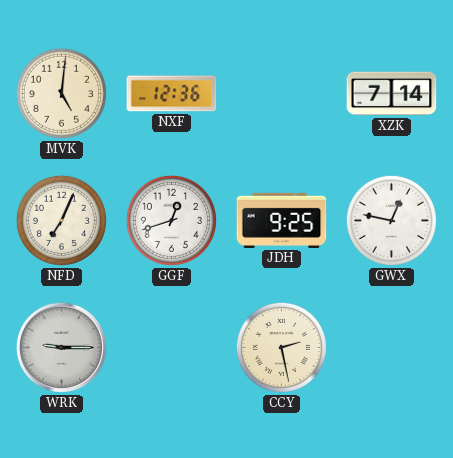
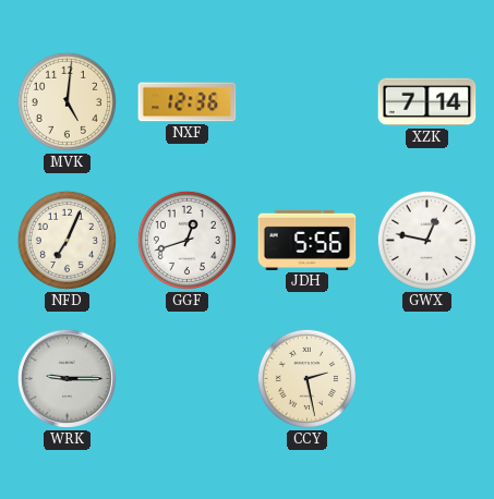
JDH: 9:25 -> 5:56
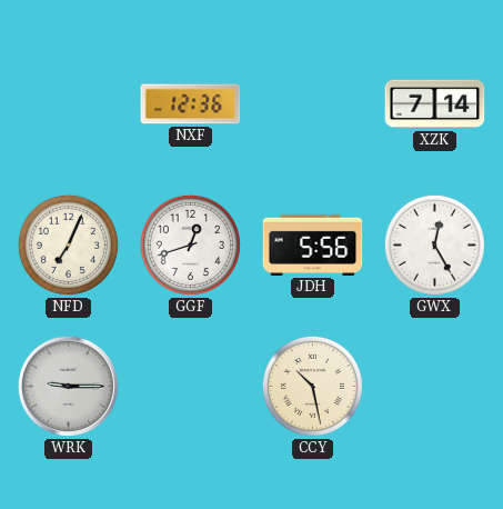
MVK: 5:01 -> none
GWX: 12:47 -> 12:25
CCY: 2:28 -> 10:28
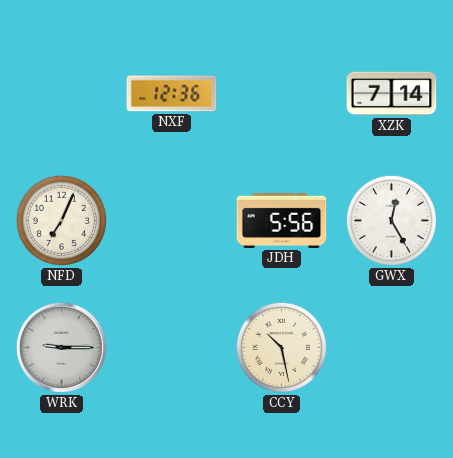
GGF: 12:42 -> none
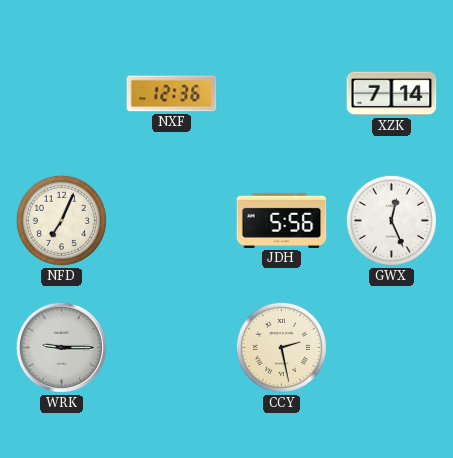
GWX: 12:25 -> 12:26
CCY: 10:28 -> 2:28
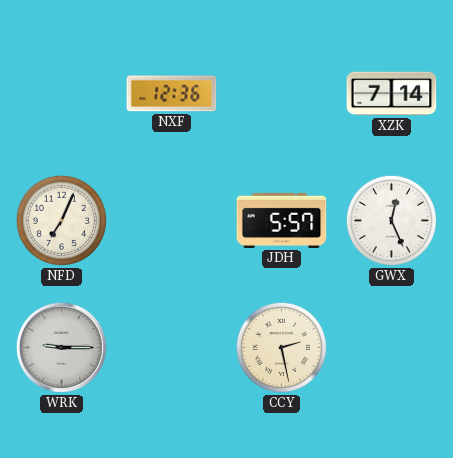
JDH: 5:56 -> 5:57
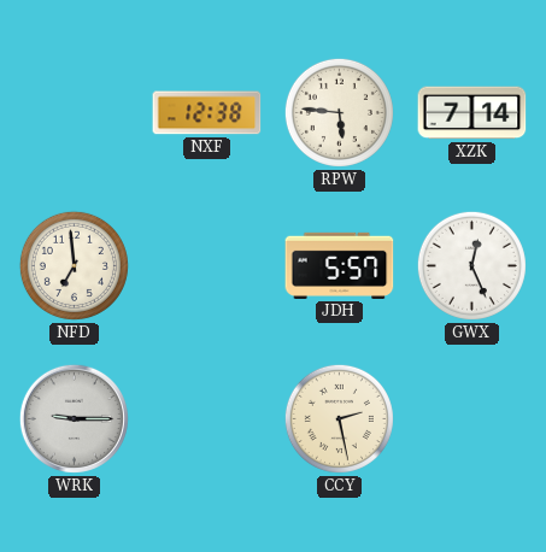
NXF: 12:36 -> 12:38
RPW: none -> 5:46
NFD: 7:04 -> 6:59
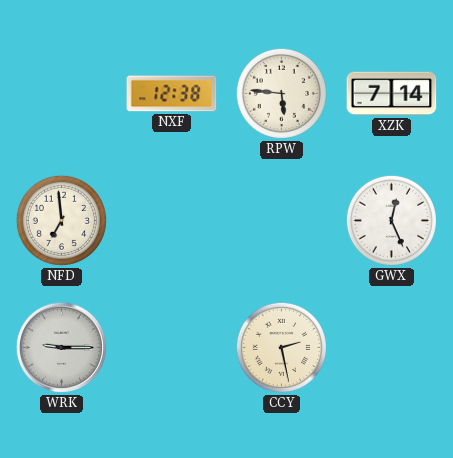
JDH: 5:57 -> none
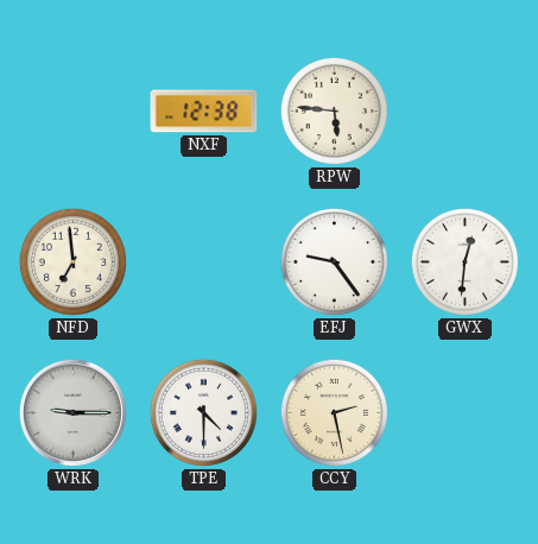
XZK: 7:14 -> none
EFJ: none -> 9:24
GWX: 12:26 -> 12:31
TPE: none -> 4:30
